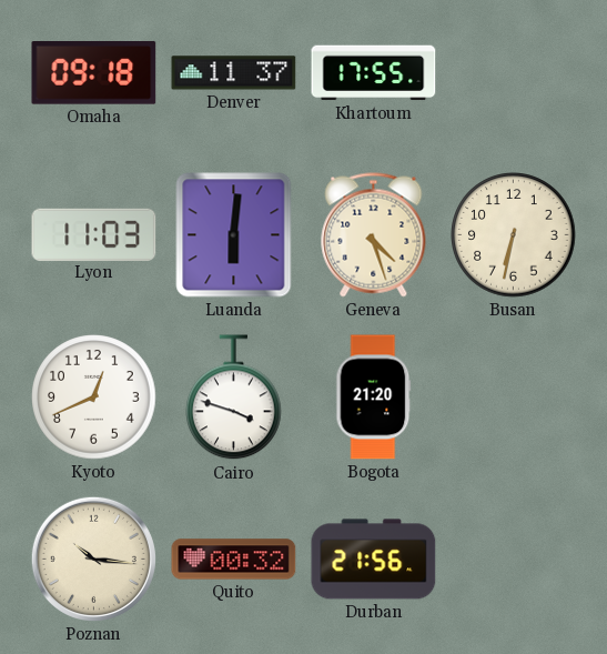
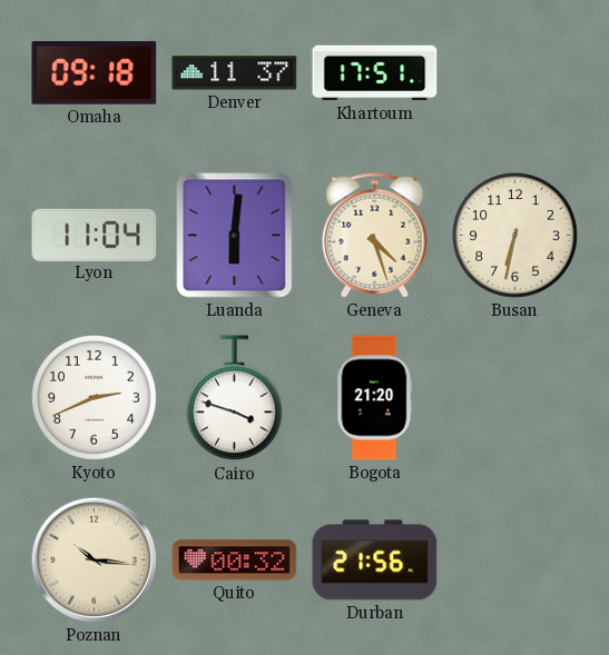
Khartoum: 17:55 -> 17:51
Lyon: 11:03 -> 11:04
Kyoto: 12:41 -> 2:41
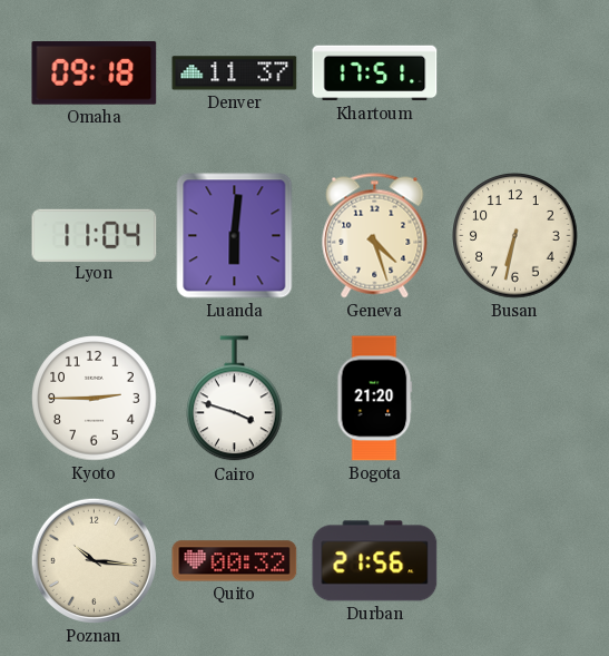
Kyoto: 2:41 -> 2:45
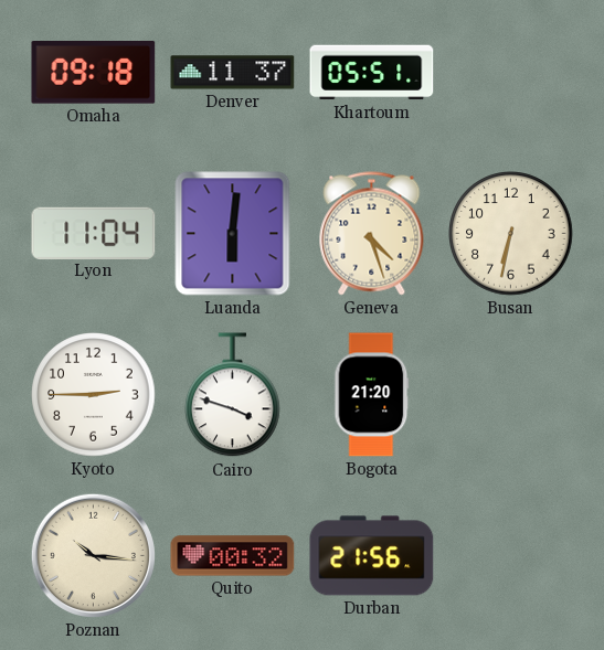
Khartoum: 17:51 -> 05:51
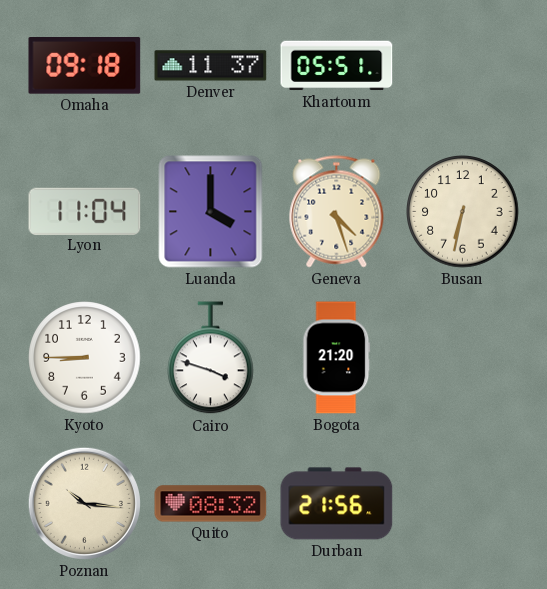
Luanda: 6:01 -> 4:00
Kyoto: 2:45 -> 8:45
Quito: 00:32 -> 08:32
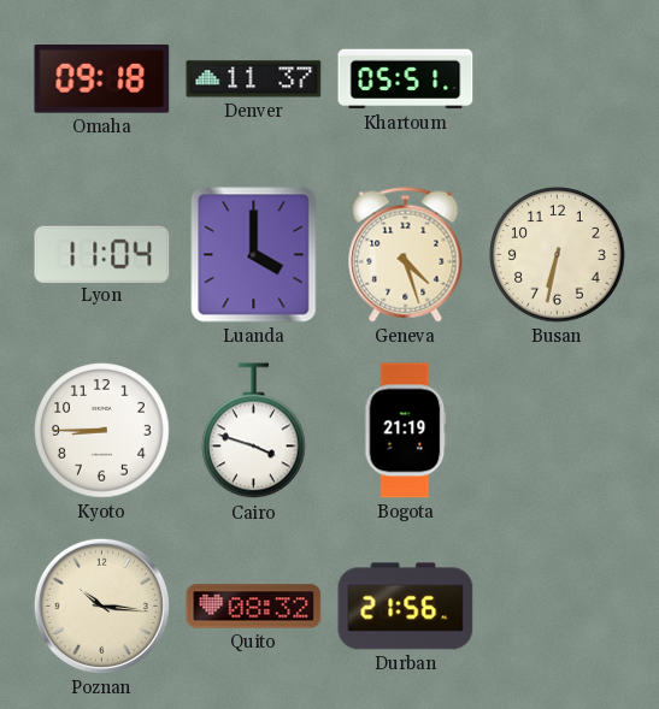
Bogota: 21:20 -> 21:19
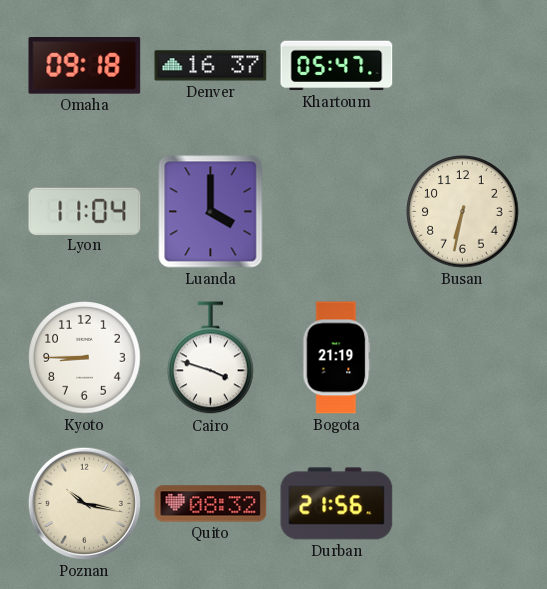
Denver: 11:37 -> 16:37
Khartoum: 05:51 -> 05:47
Geneva: 4:27 -> none
Poznan: 10:16 -> 10:17
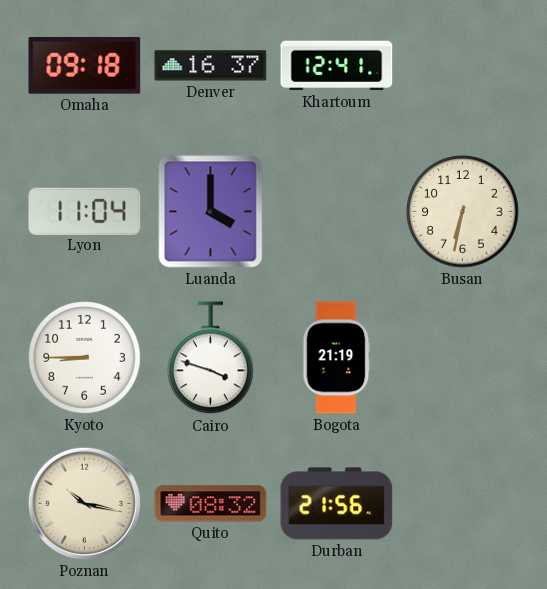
Khartoum: 05:47 -> 12:41
